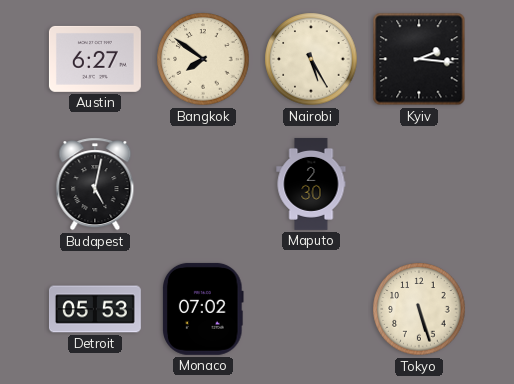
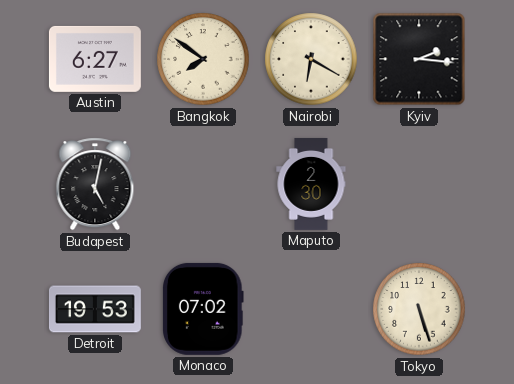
Nairobi: 5:25 -> 6:20
Detroit: 05:53 -> 19:53
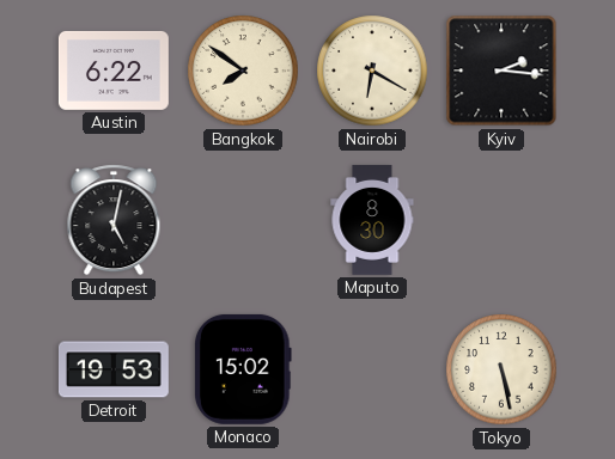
Austin: 6:27 -> 6:22
Maputo: 2:30 -> 8:30
Monaco: 07:02 -> 15:02
Tokyo: 5:27 -> 5:28
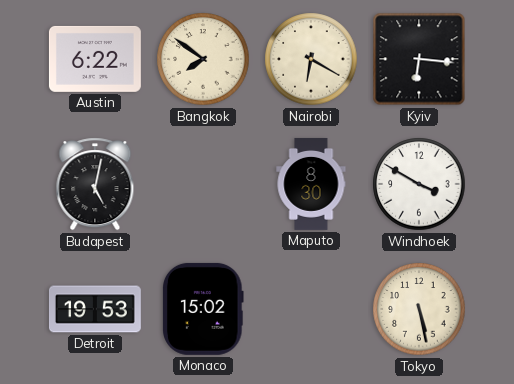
Kyiv: 2:16 -> 6:16
Windhoek: none -> 3:50
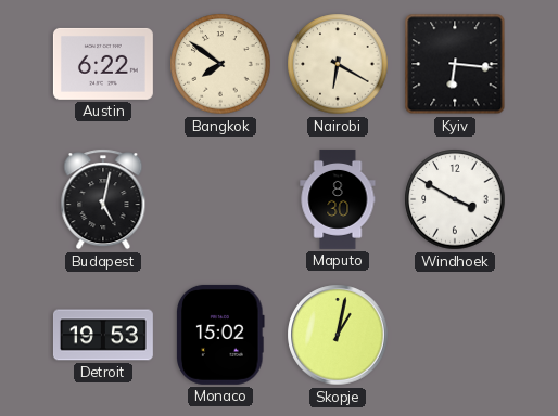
Skopje: none -> 1:02
Tokyo: 5:28 -> none
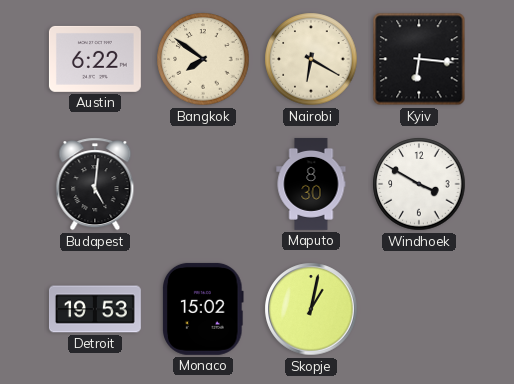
Budapest: 5:02 -> 5:01
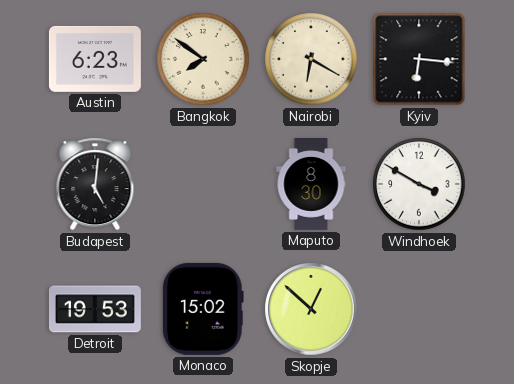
Austin: 6:22 -> 6:23
Skopje: 1:02 -> 12:52
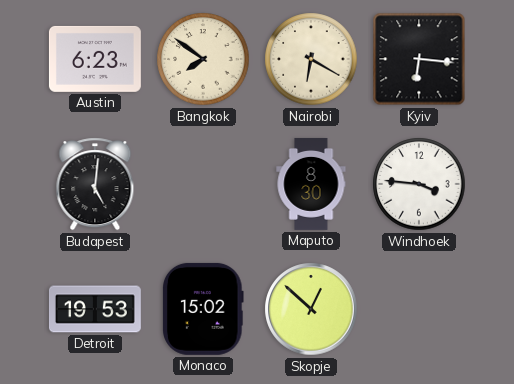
Windhoek: 3:50 -> 3:46
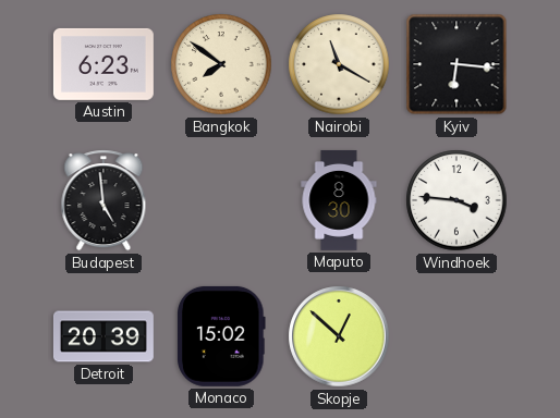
Nairobi: 6:20 -> 11:20
Budapest: 5:01 -> 4:59
Detroit: 19:53 -> 20:39
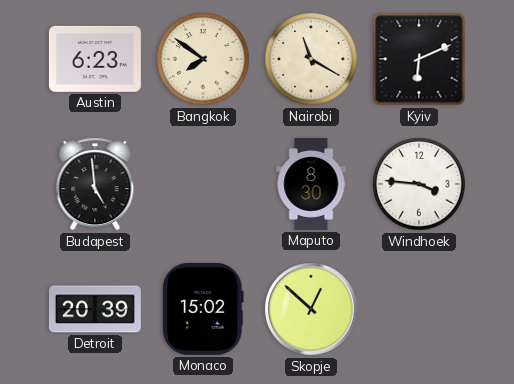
Kyiv: 6:16 -> 6:11
